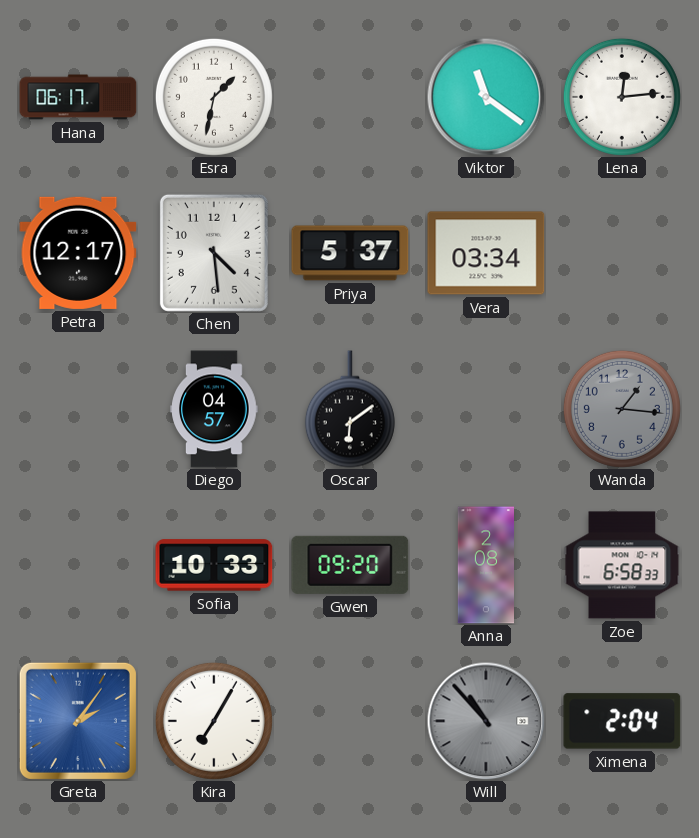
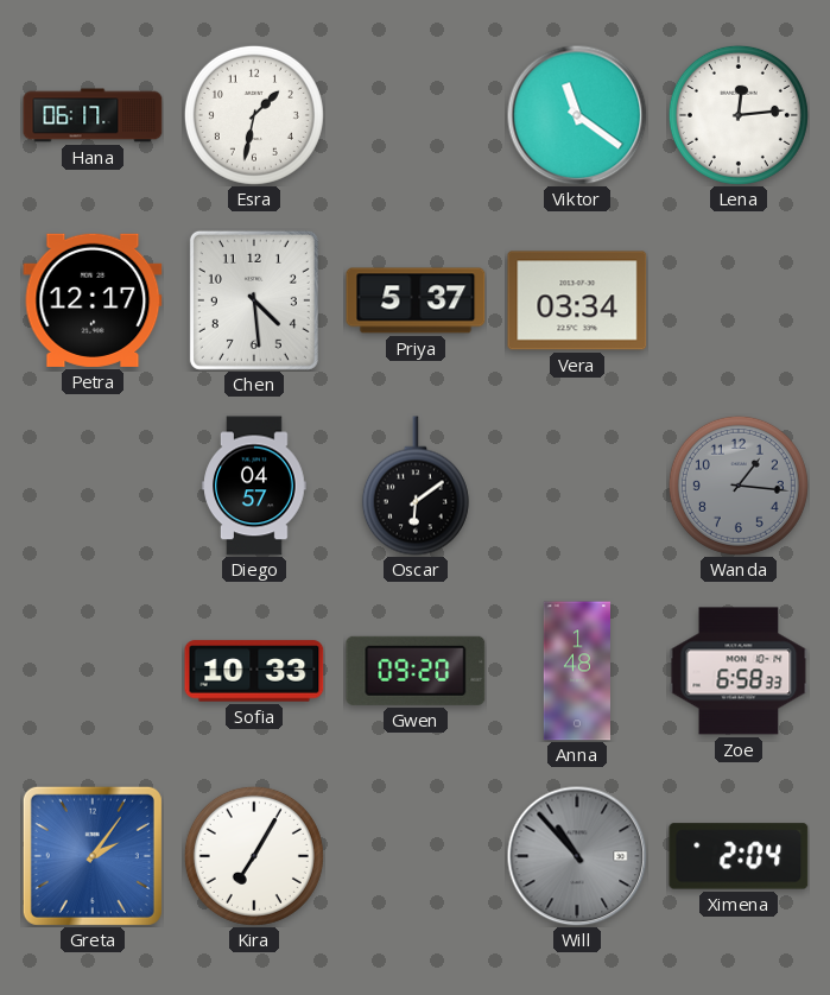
Anna: 2:08 -> 1:48
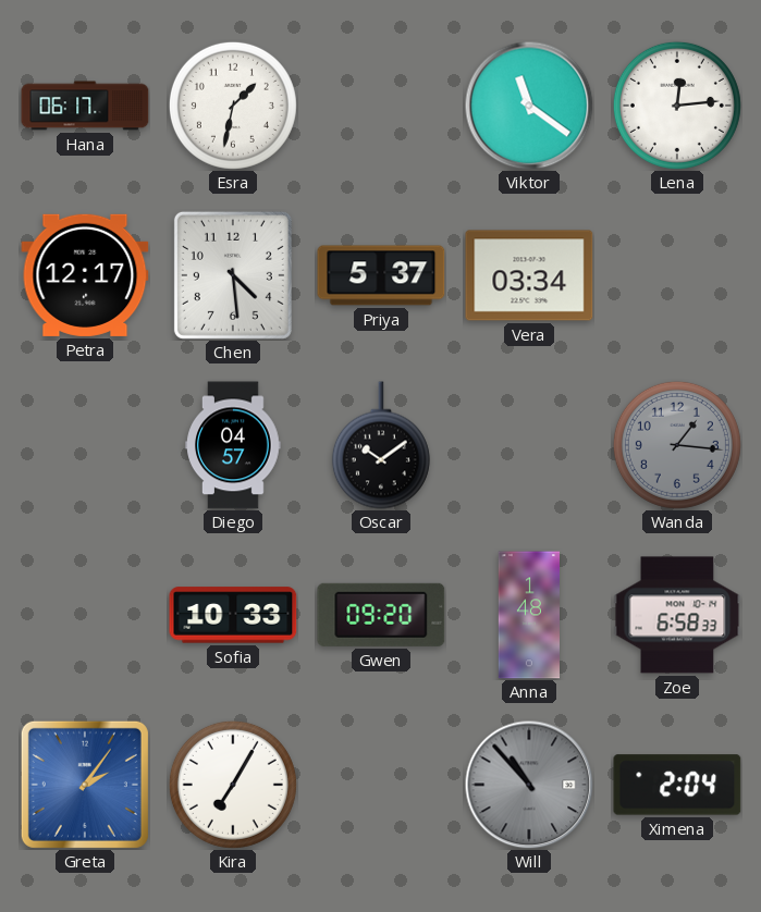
Oscar: 6:09 -> 10:09
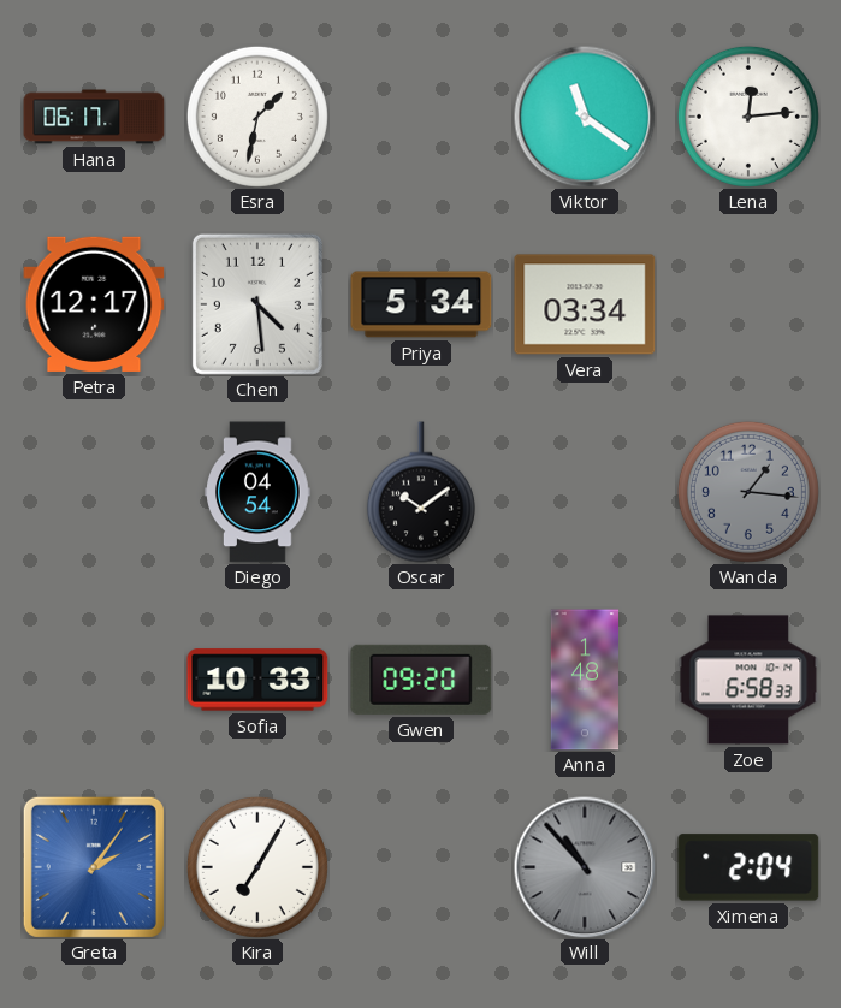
Priya: 5:37 -> 5:34
Diego: 04:57 -> 04:54
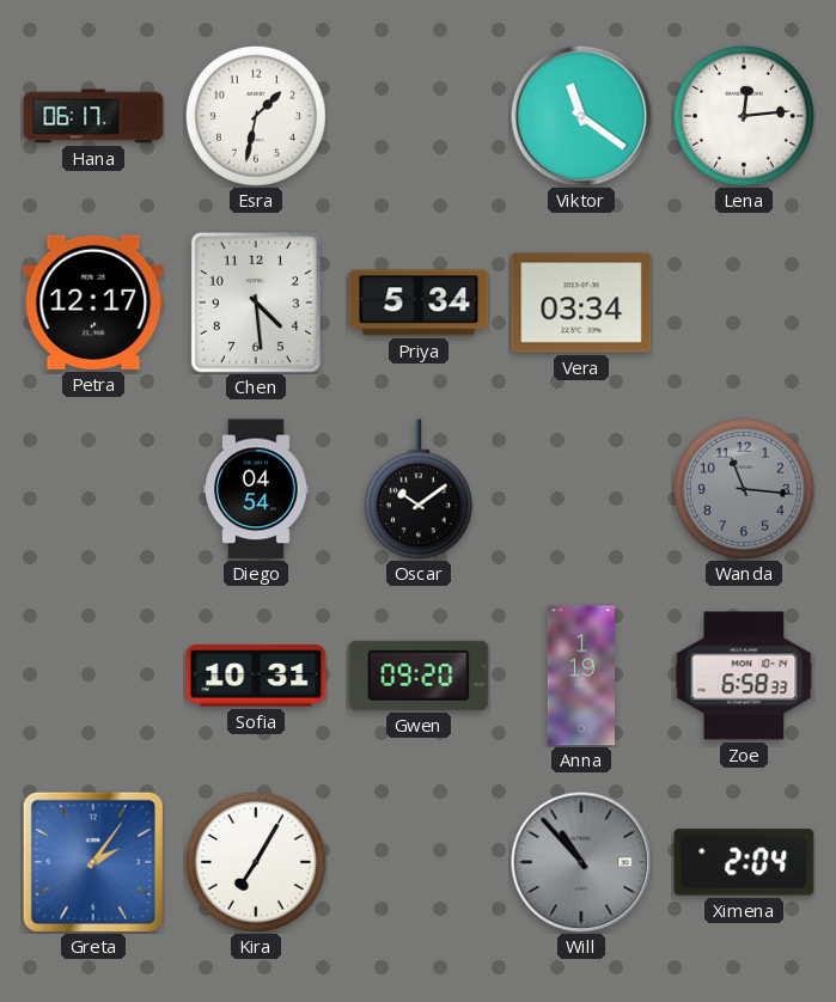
Wanda: 1:16 -> 11:16
Sofia: 10:33 -> 10:31
Anna: 1:48 -> 1:19
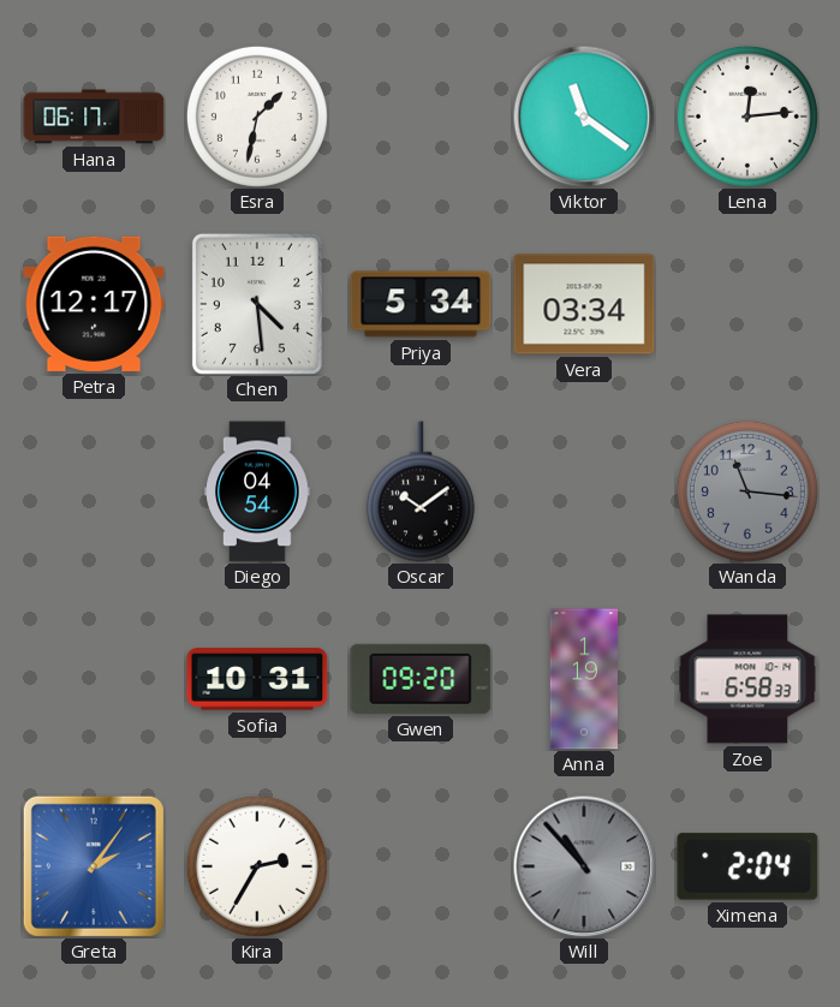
Kira: 7:05 -> 2:35
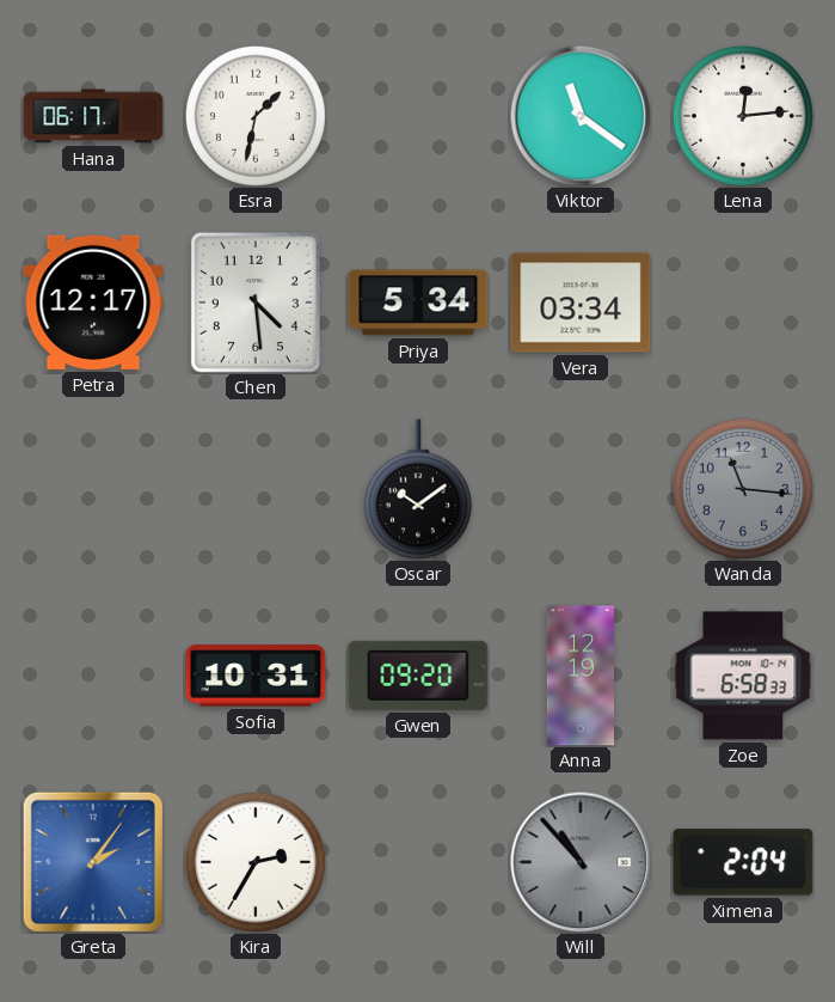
Diego: 04:54 -> none
Anna: 1:19 -> 12:19
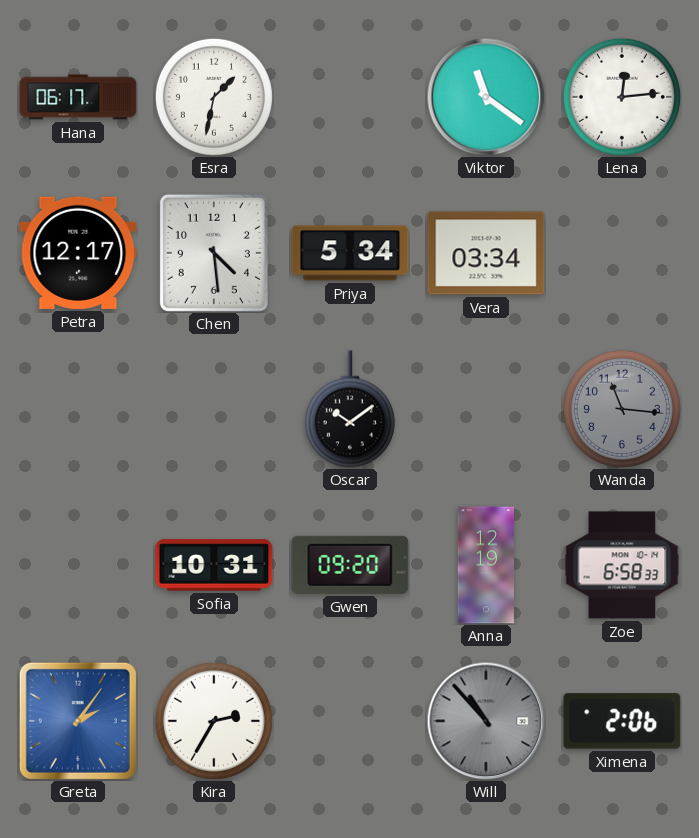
Ximena: 2:04 -> 2:06
